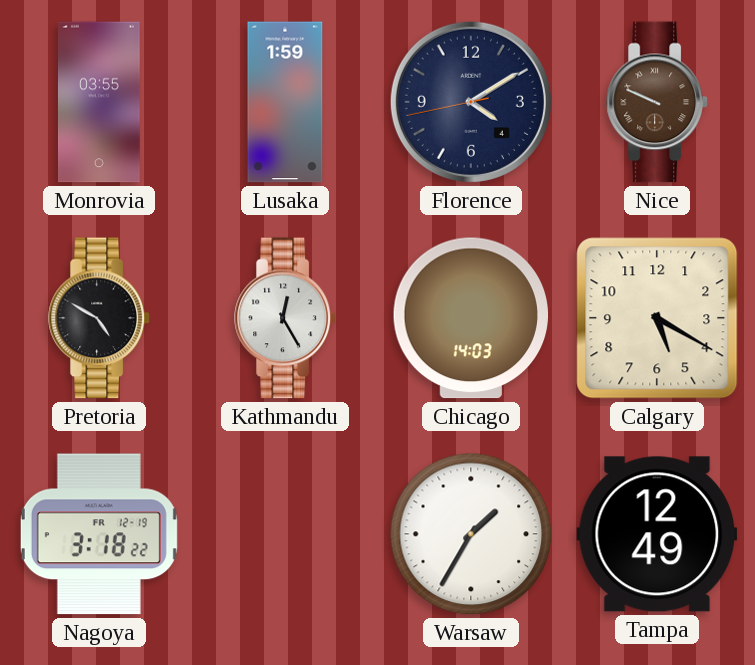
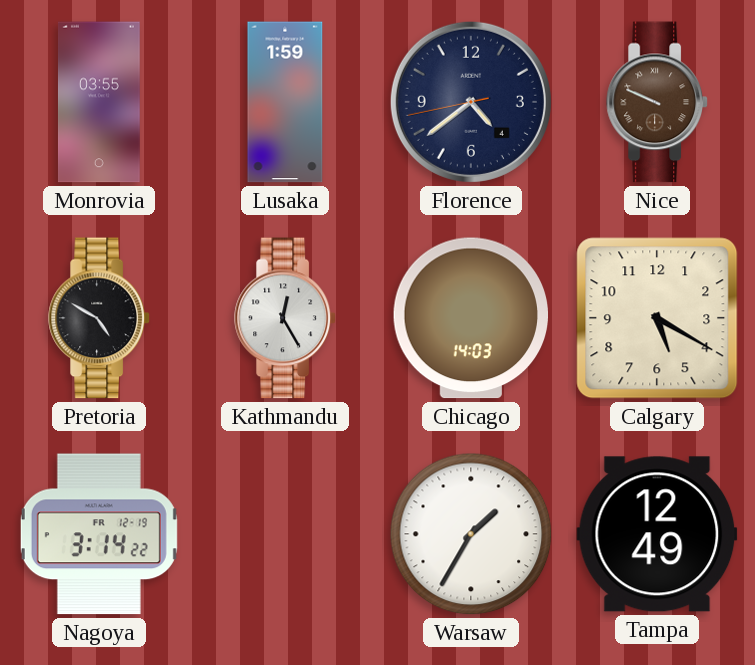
Florence: 4:09 -> 4:38
Nagoya: 3:18 -> 3:14
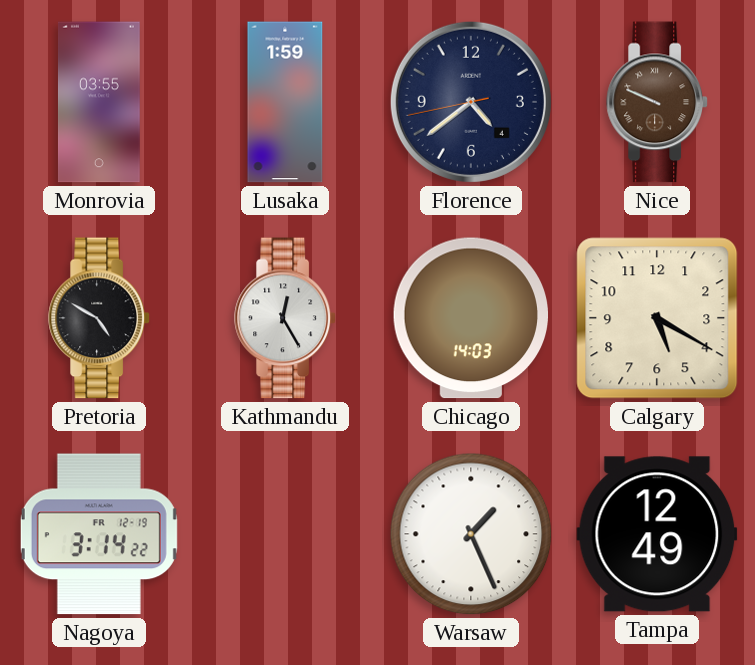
Warsaw: 1:35 -> 1:26
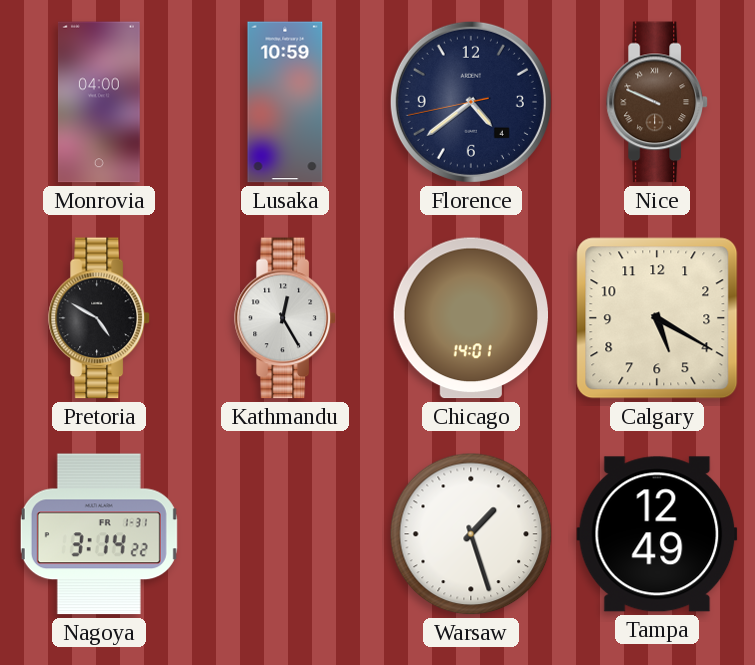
Monrovia: 03:55 -> 04:00
Lusaka: 1:59 -> 10:59
Chicago: 14:03 -> 14:01
Nagoya date: FR 12-19 -> FR 1-31
Warsaw: 1:26 -> 1:27
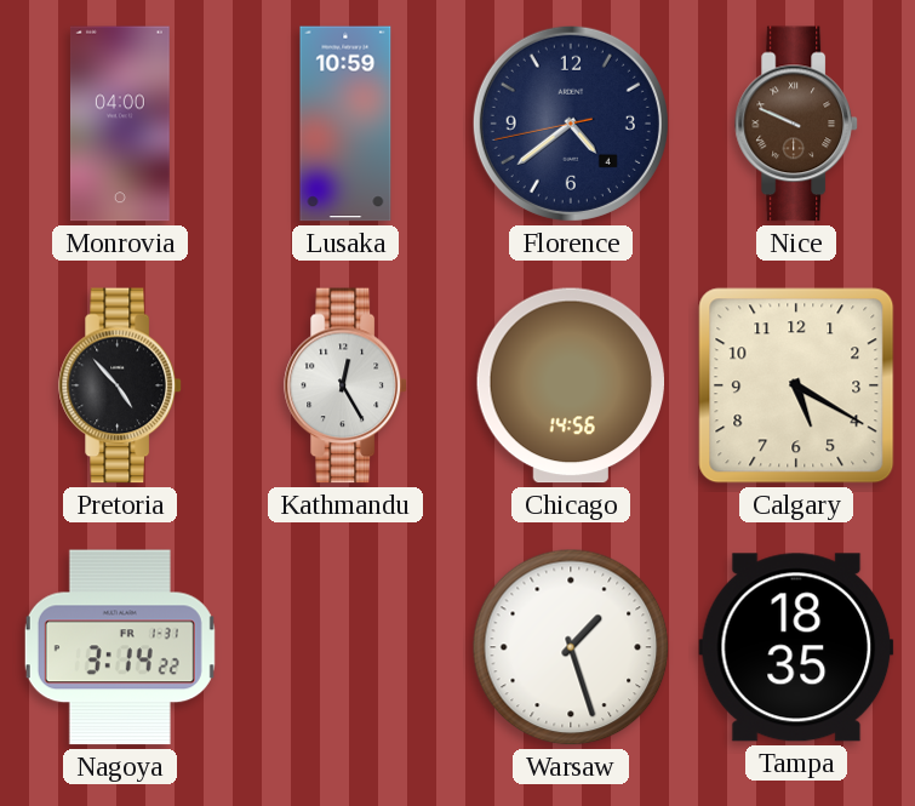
Pretoria: 4:50 -> 4:53
Chicago: 14:01 -> 14:56
Tampa: 12:49 -> 18:35
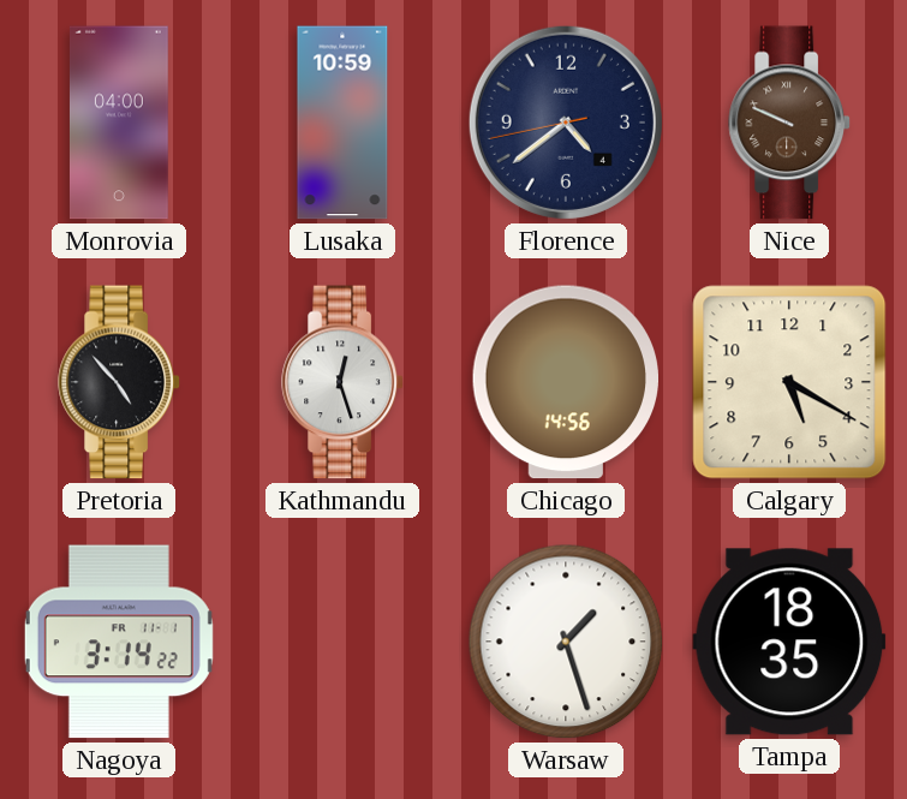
Kathmandu: 12:25 -> 12:27
Nagoya date: FR 1-31 -> FR 11-1
